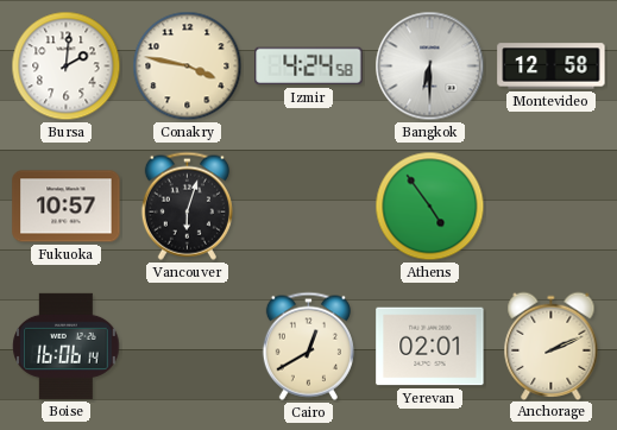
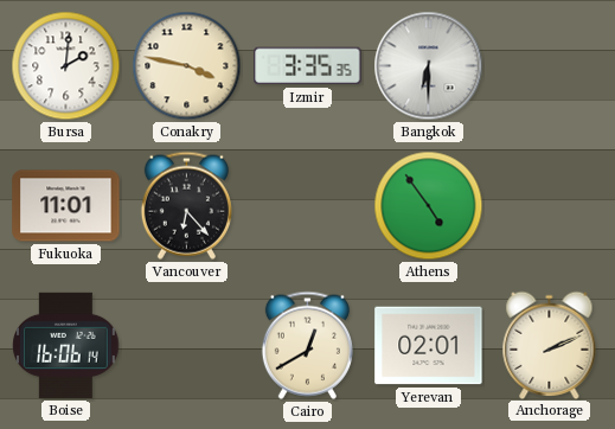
Izmir: 4:24 -> 3:35
Montevideo: 12:58 -> none
Fukuoka: 10:57 -> 11:01
Vancouver: 6:03 -> 6:23
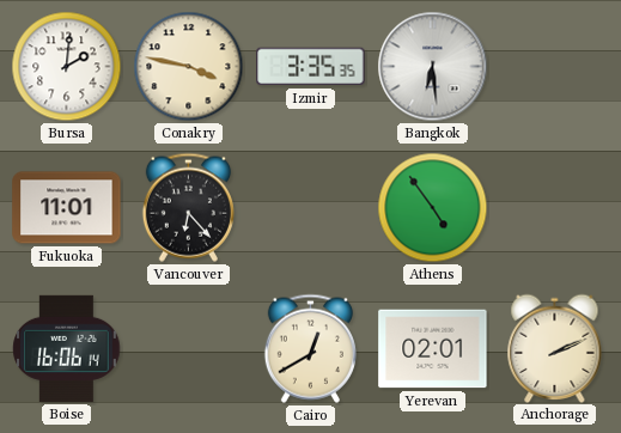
Bangkok: 6:30 -> 6:29
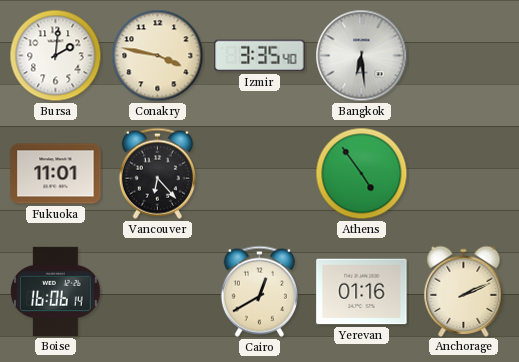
Izmir: 3:35:35 -> 3:35:40
Yerevan: 02:01 -> 01:16
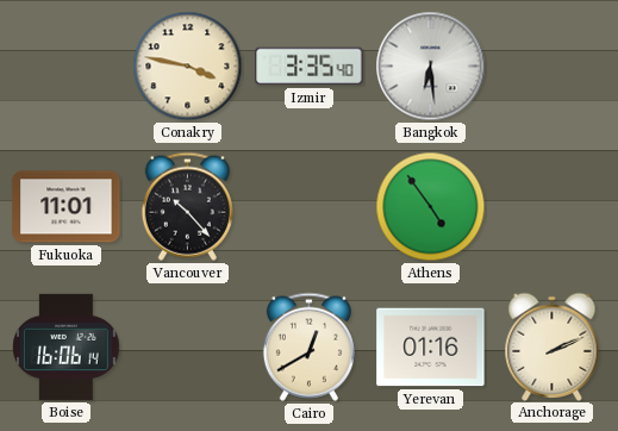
Bursa: 2:01 -> none
Vancouver: 6:23 -> 10:23
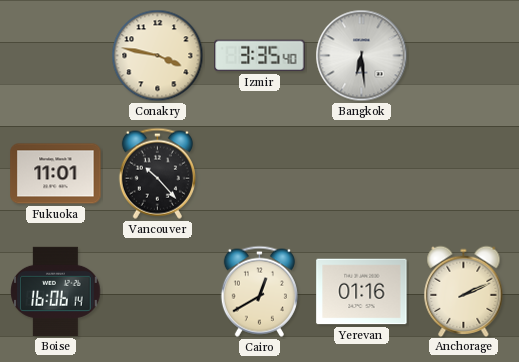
Athens: 4:54 -> none
